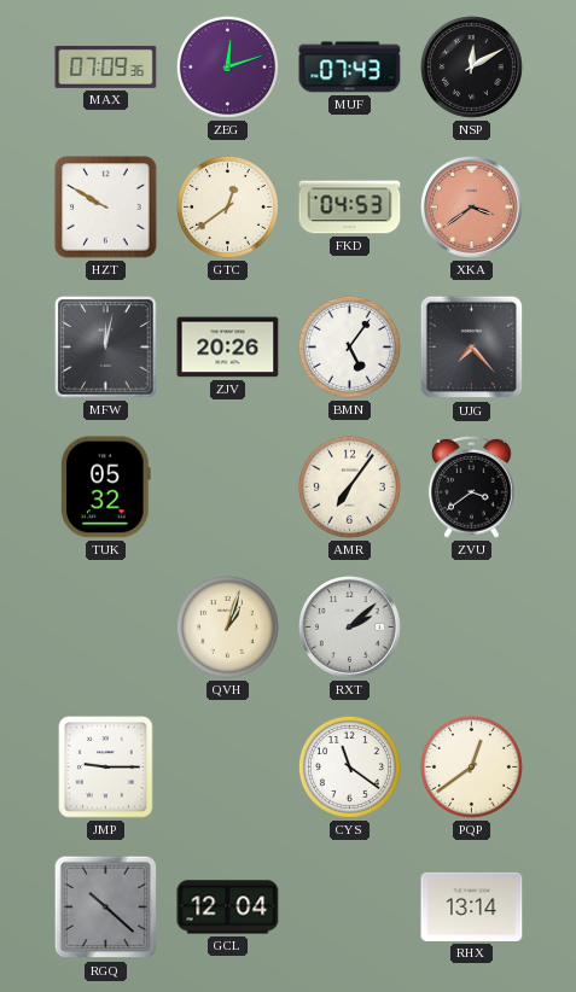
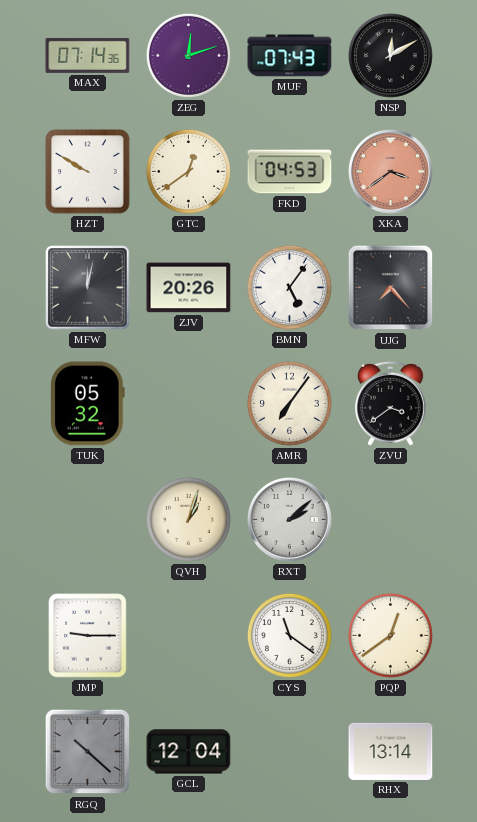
MAX: 07:09 -> 07:14
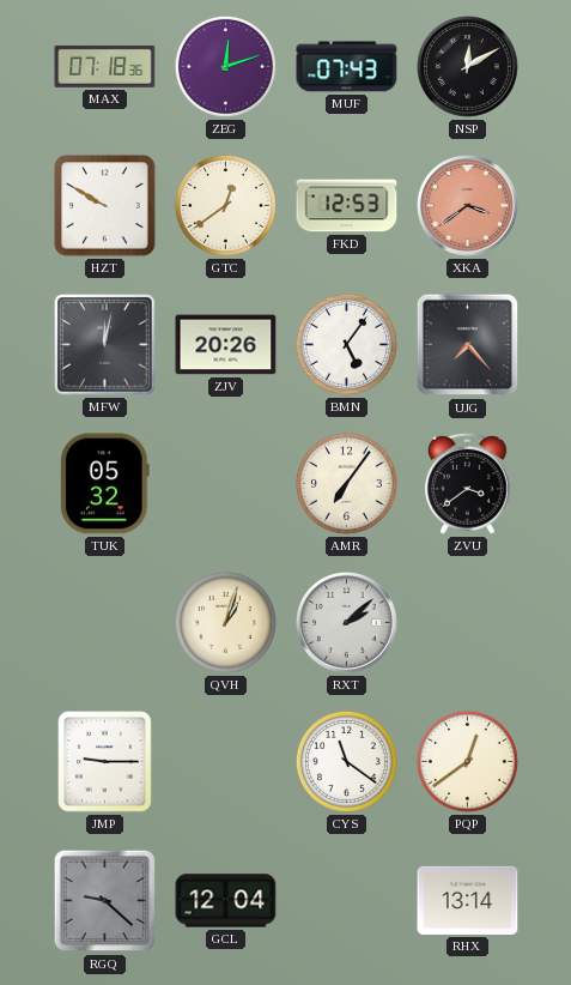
MAX: 07:14 -> 07:18
FKD: 04:53 -> 12:53
RGQ: 10:22 -> 9:22
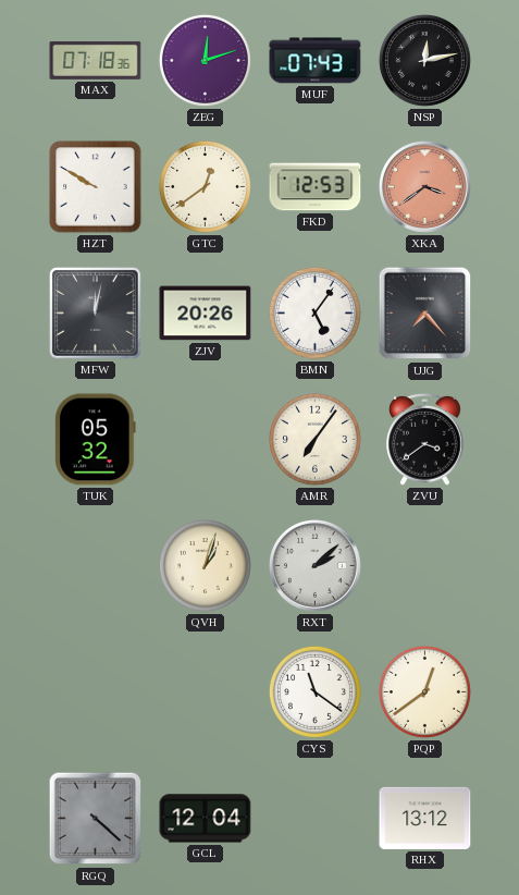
NSP: 12:10 -> 12:13
JMP: 9:15 -> none
RGQ: 9:22 -> 4:22
RHX: 13:14 -> 13:12
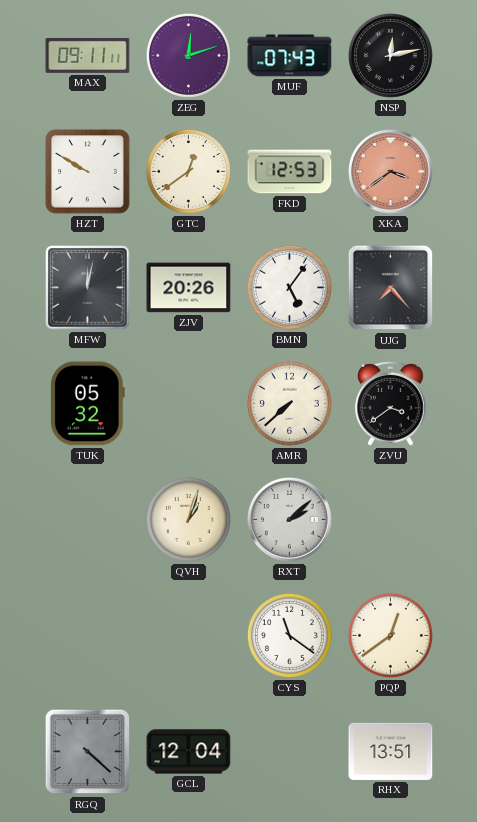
MAX: 07:18 -> 09:11
AMR: 7:06 -> 7:38
RHX: 13:12 -> 13:51
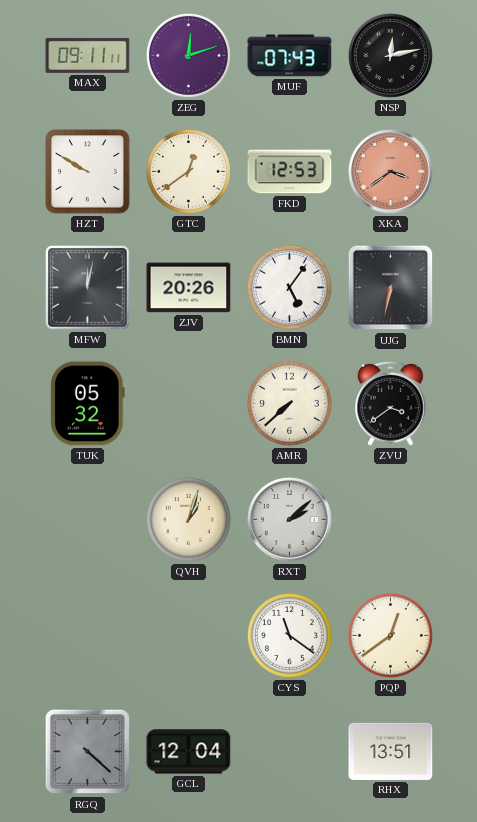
UJG: 7:23 -> 6:32
